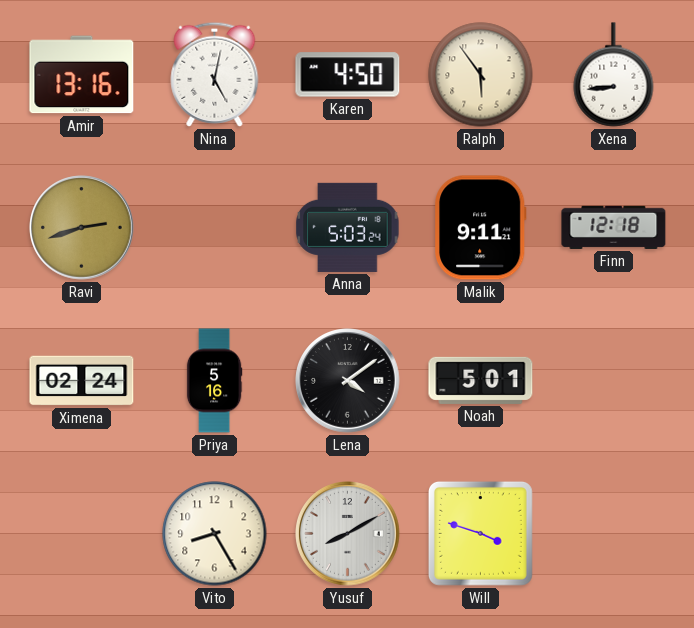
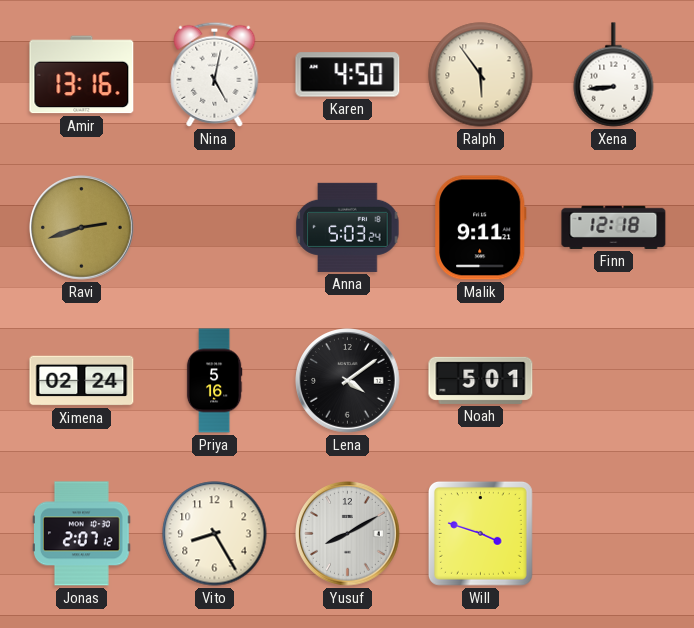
Jonas: none -> 2:07
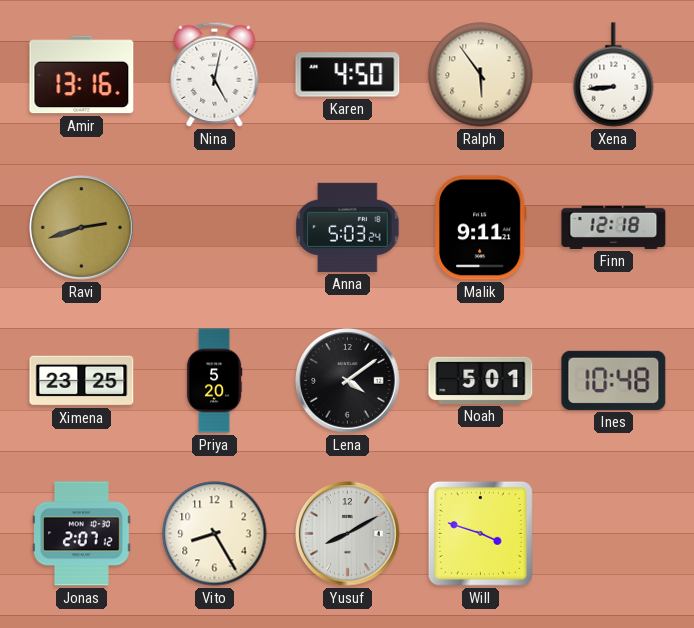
Ximena: 02:24 -> 23:25
Priya: 5:16 -> 5:20
Ines: none -> 10:48
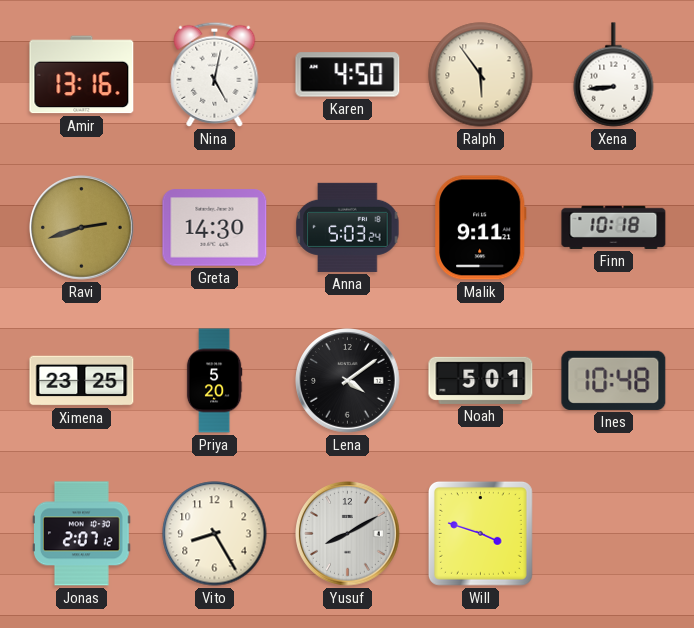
Greta: none -> 14:30
Finn: 12:18 -> 10:18
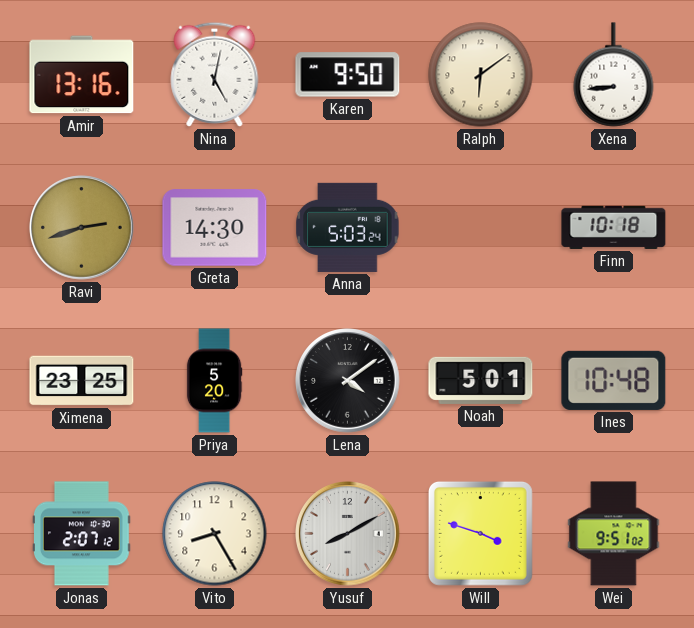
Karen: 4:50 -> 9:50
Ralph: 5:54 -> 6:09
Malik: 9:11 -> none
Wei: none -> 9:51
